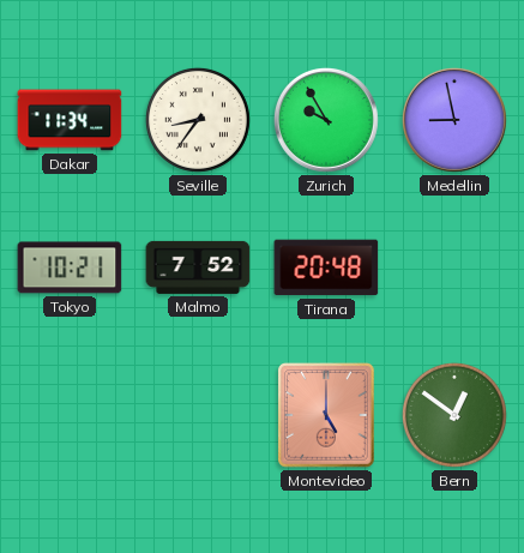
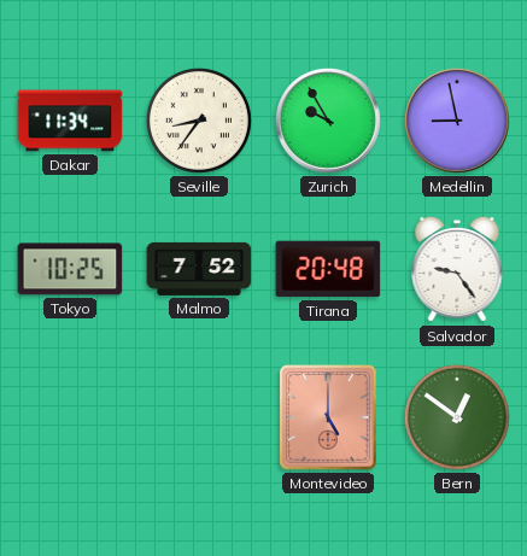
Tokyo: 10:21 -> 10:25
Salvador: none -> 9:24
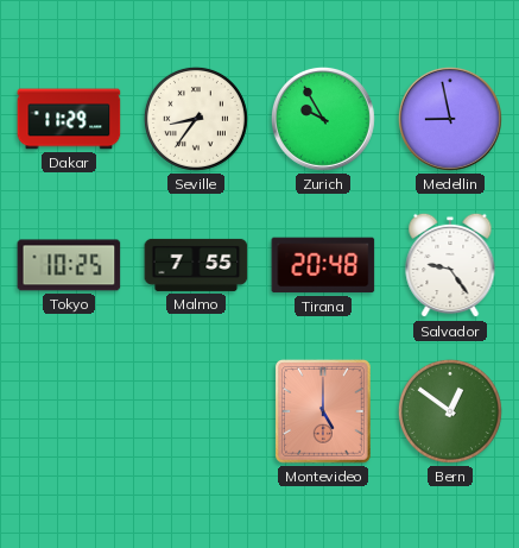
Dakar: 11:34 -> 11:29
Malmo: 7:52 -> 7:55
